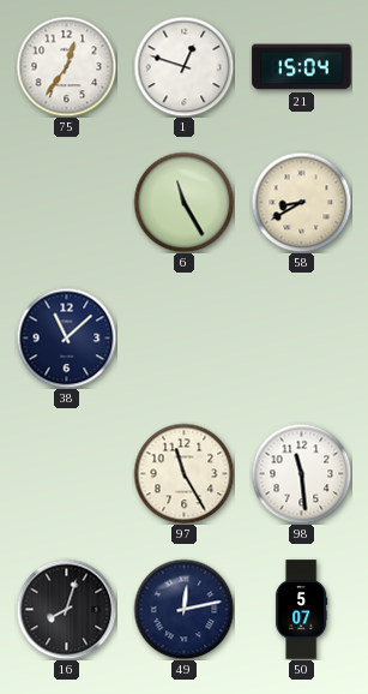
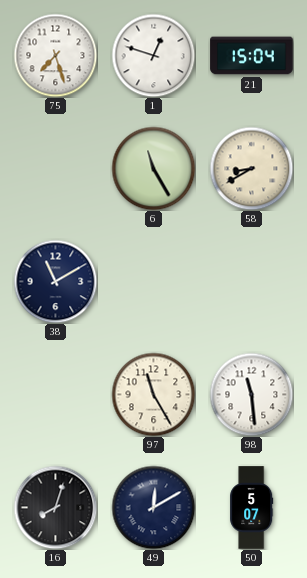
75: 12:36 -> 7:27
38: 11:08 -> 11:10
49: 12:13 -> 12:10
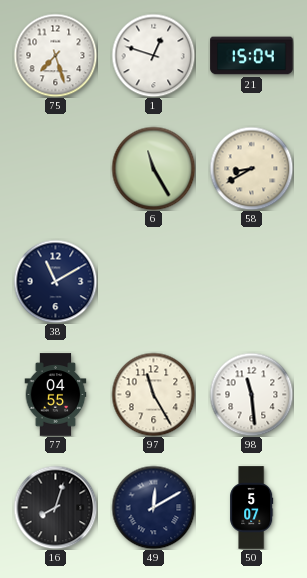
77: none -> 04:55
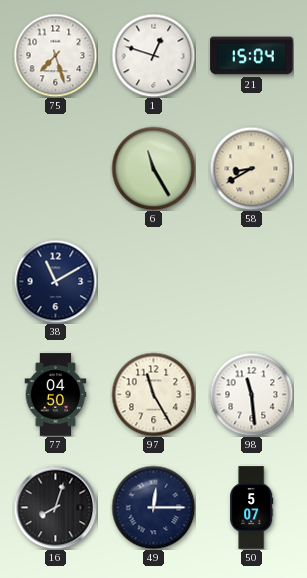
77: 04:55 -> 04:50
49: 12:10 -> 12:15
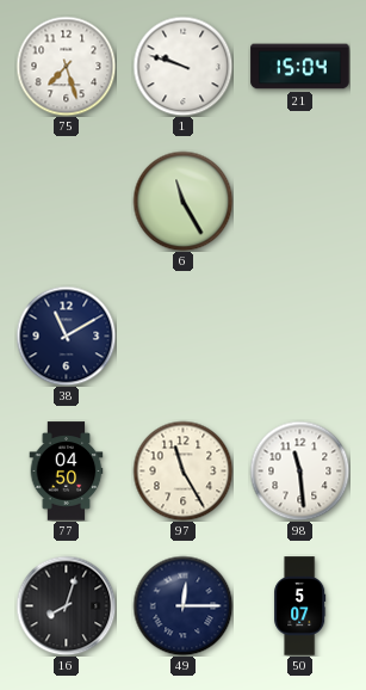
1: 12:48 -> 9:48
58: 8:40 -> none
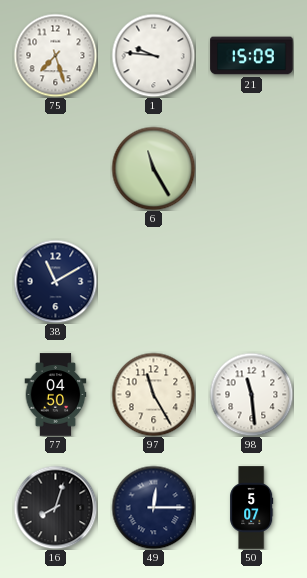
1: 9:48 -> 9:46
21: 15:04 -> 15:09
